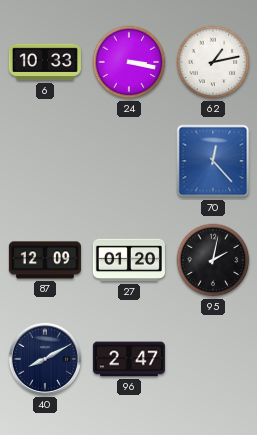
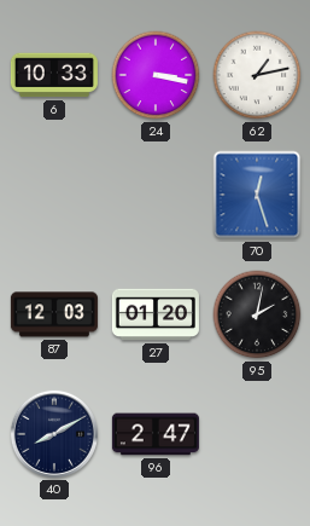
70: 12:23 -> 12:27
87: 12:09 -> 12:03
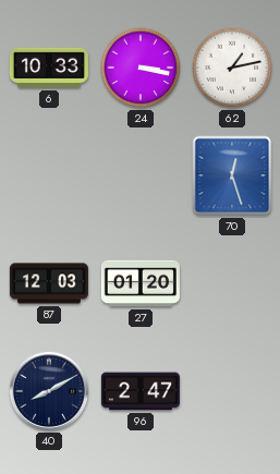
95: 2:02 -> none
